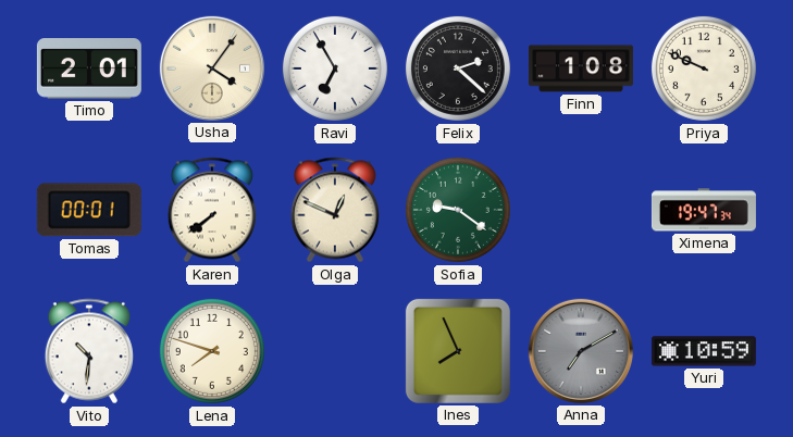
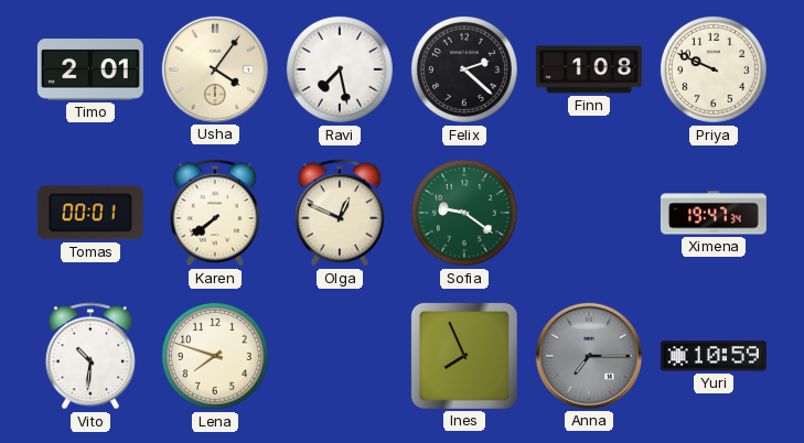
Ravi: 6:55 -> 7:28
Anna: 7:10 -> 7:15
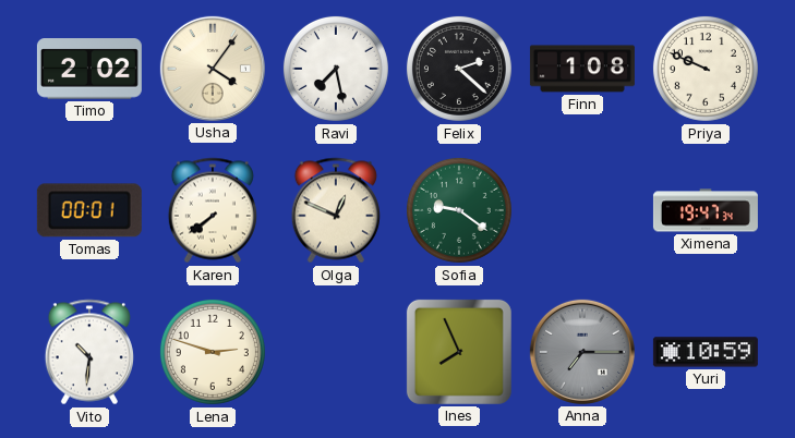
Timo: 2:01 -> 2:02
Lena: 7:48 -> 2:48
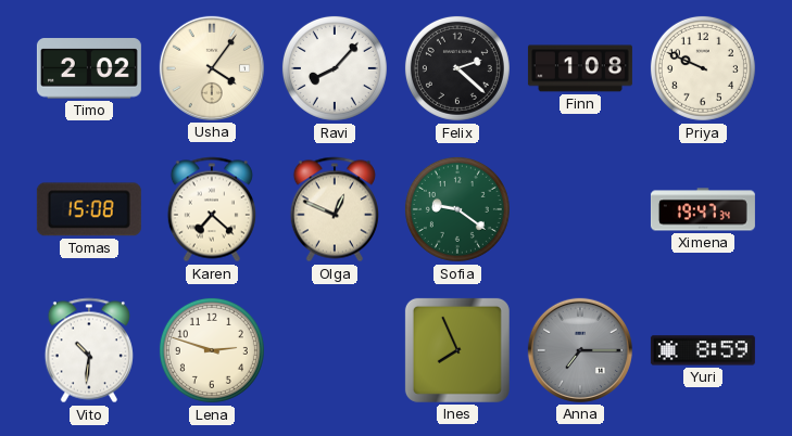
Ravi: 7:28 -> 8:07
Tomas: 00:01 -> 15:08
Karen: 7:39 -> 7:22
Yuri: 10:59 -> 8:59
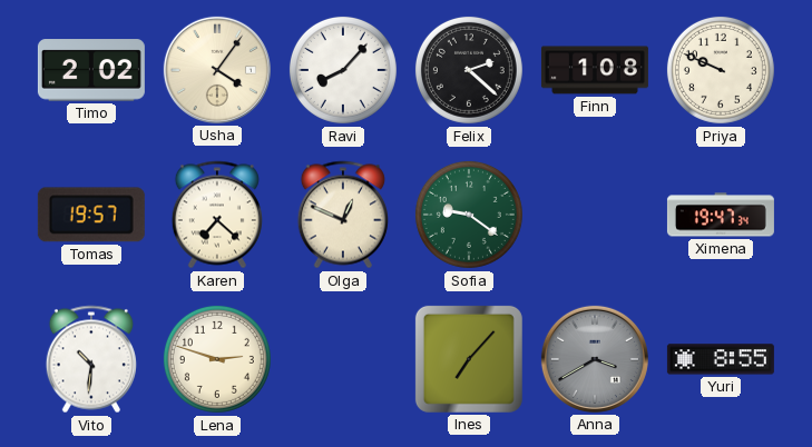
Tomas: 15:08 -> 19:57
Ines: 7:56 -> 7:07
Anna: 7:15 -> 3:40
Yuri: 8:59 -> 8:55
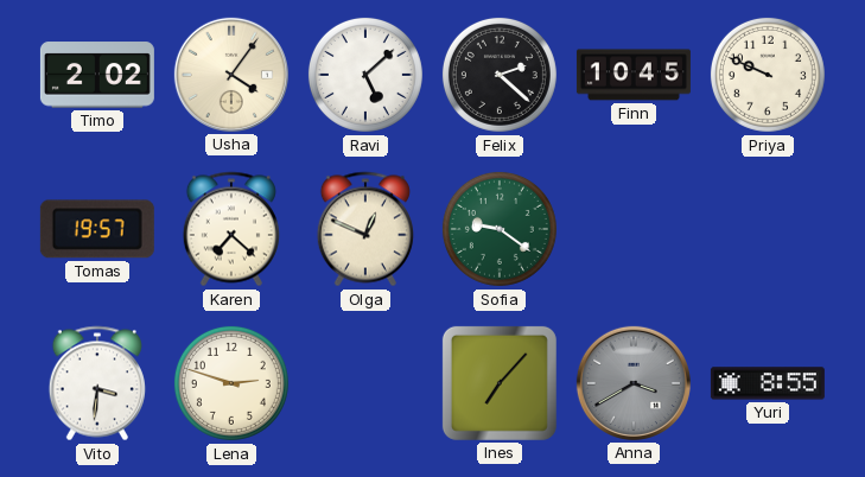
Ravi: 8:07 -> 5:08
Finn: 1:08 -> 10:45
Ximena: 19:47 -> none
Vito: 10:31 -> 3:31
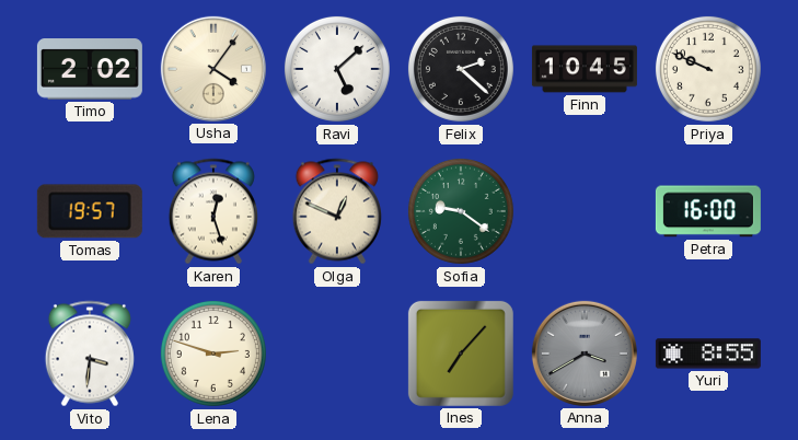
Karen: 7:22 -> 12:27
Petra: none -> 16:00
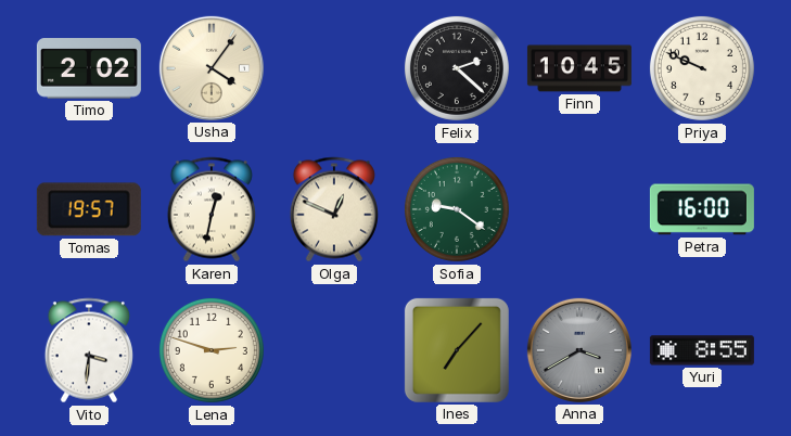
Ravi: 5:08 -> none
Karen: 12:27 -> 12:32
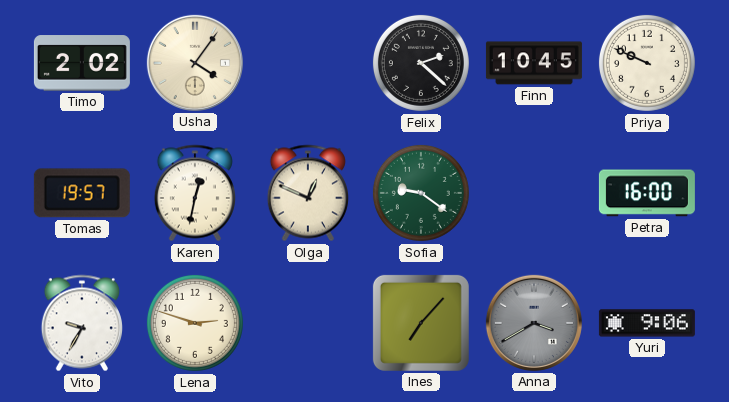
Vito: 3:31 -> 9:35
Yuri: 8:55 -> 9:06
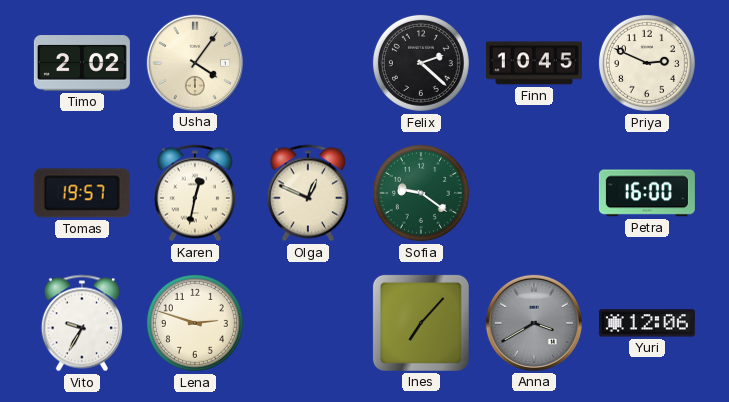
Priya: 9:49 -> 2:49
Yuri: 9:06 -> 12:06
